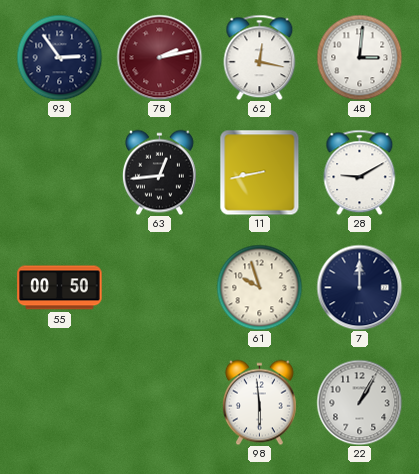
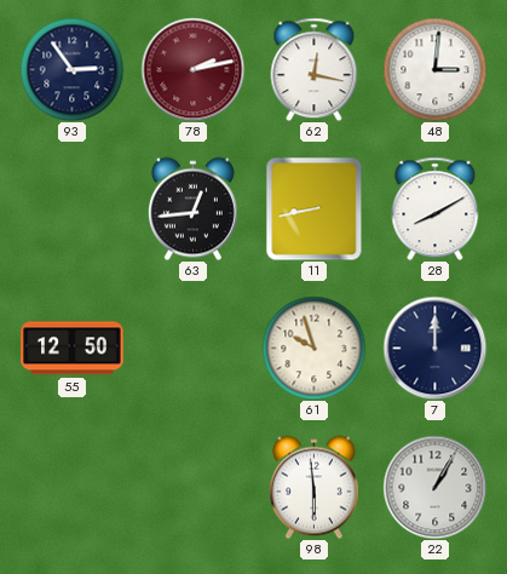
28: 9:10 -> 8:10
55: 00:50 -> 12:50
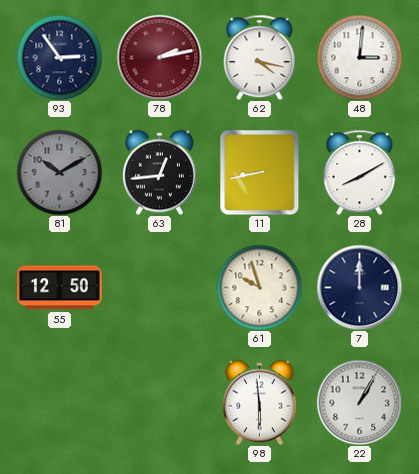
62: 12:17 -> 4:17
81: none -> 10:10
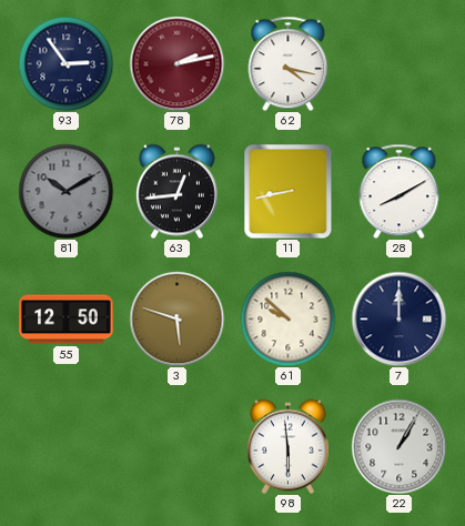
48: 3:01 -> none
3: none -> 5:48
61: 9:57 -> 9:52
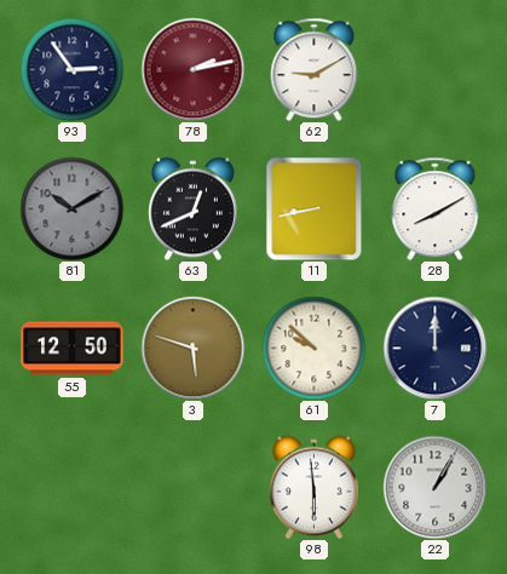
62: 4:17 -> 9:10
63: 12:44 -> 12:41
